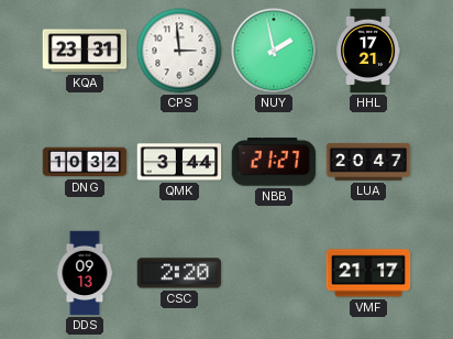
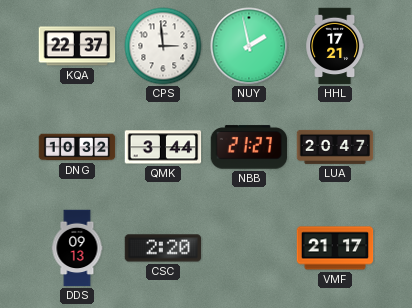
KQA: 23:31 -> 22:37
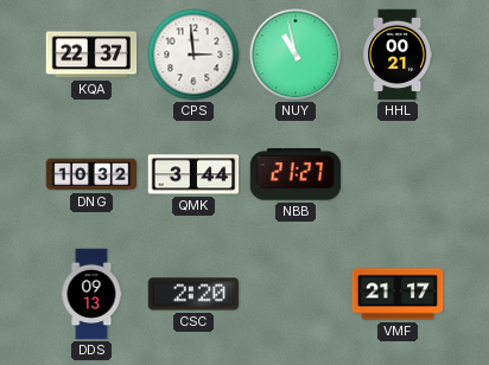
NUY: 1:58 -> 10:58
HHL: 17:21 -> 00:21
LUA: 20:47 -> none
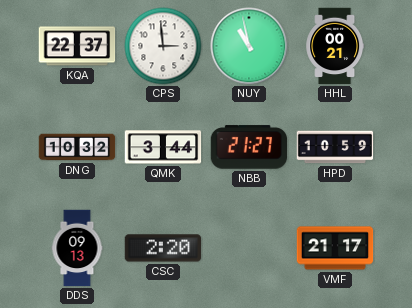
HPD: none -> 10:59
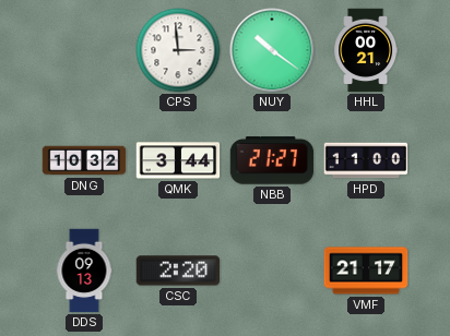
KQA: 22:37 -> none
NUY: 10:58 -> 10:21
HPD: 10:59 -> 11:00
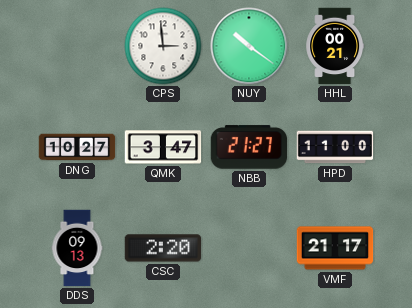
DNG: 10:32 -> 10:27
QMK: 3:44 -> 3:47
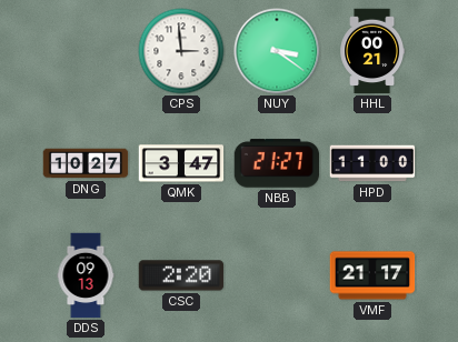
NUY: 10:21 -> 3:21
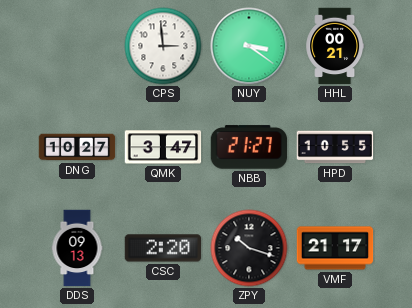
HPD: 11:00 -> 10:55
ZPY: none -> 10:18
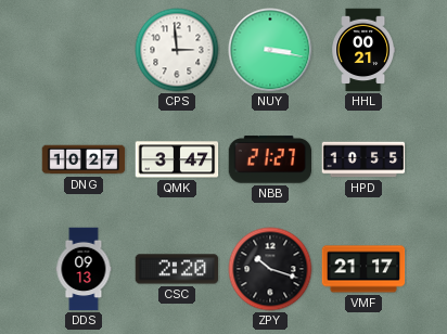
NUY: 3:21 -> 3:17
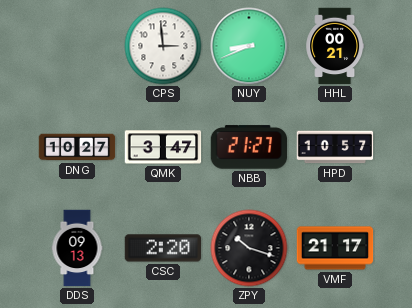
NUY: 3:17 -> 8:41
HPD: 10:55 -> 10:57
